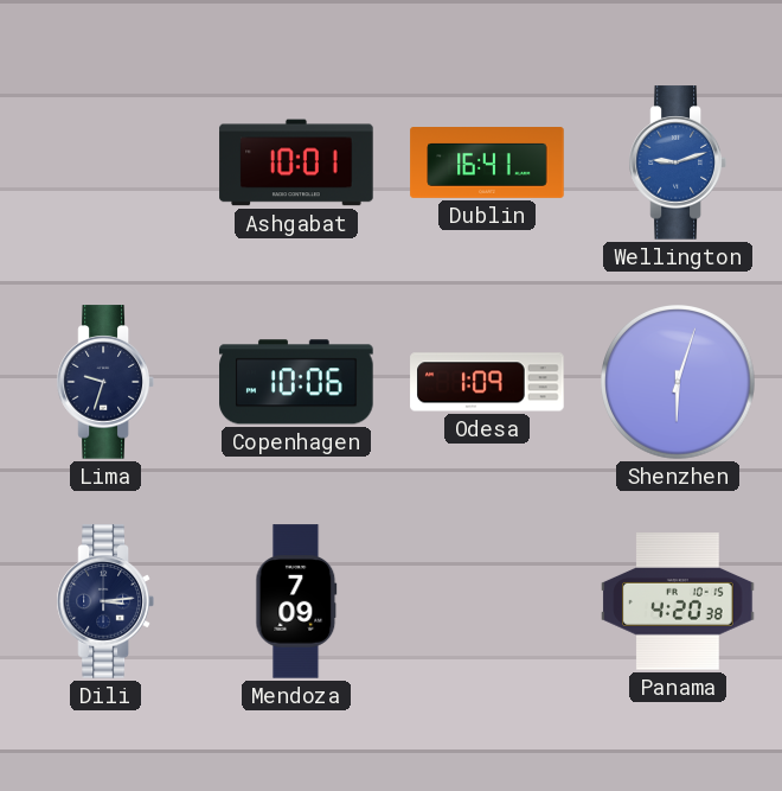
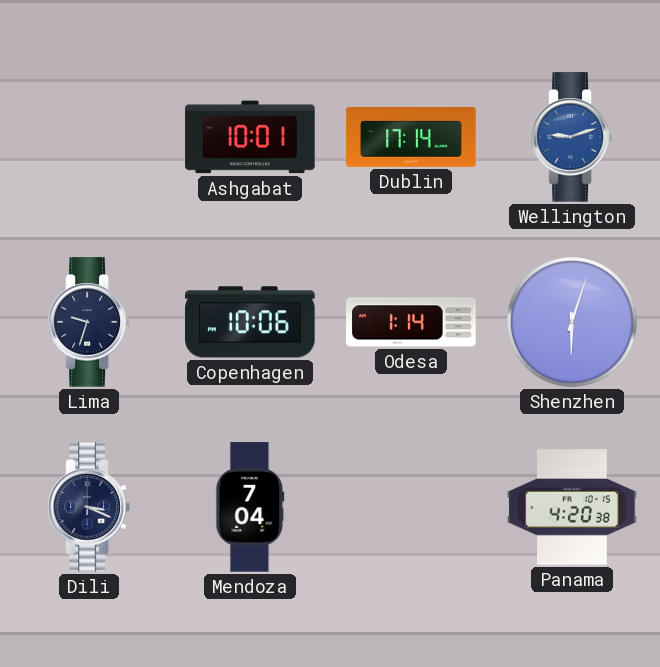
Dublin: 16:41 -> 17:14
Odesa: 1:09 -> 1:14
Dili: 3:14 -> 3:19
Mendoza: 7:09 -> 7:04
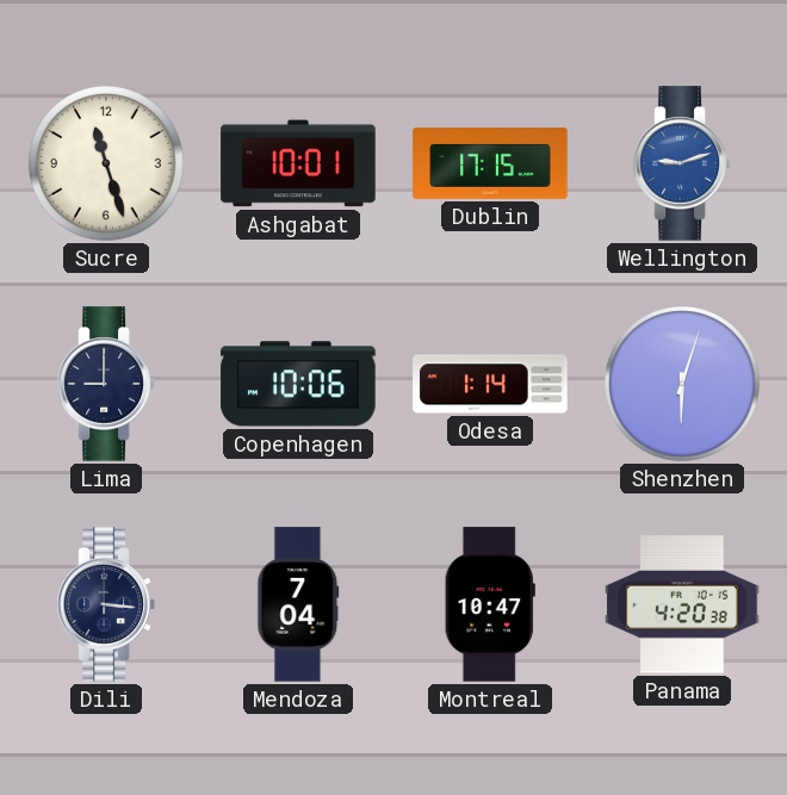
Sucre: none -> 11:27
Dublin: 17:14 -> 17:15
Lima: 9:33 -> 9:00
Dili: 3:19 -> 3:16
Montreal: none -> 10:47
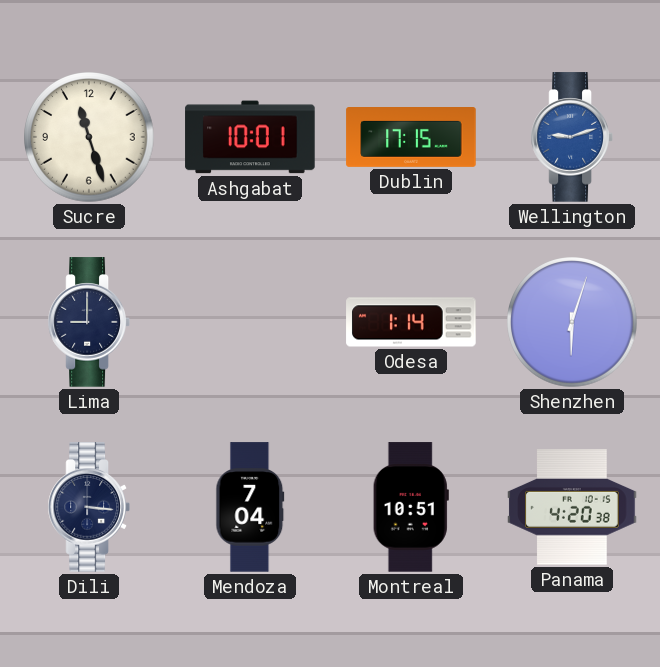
Copenhagen: 10:06 -> none
Montreal: 10:47 -> 10:51
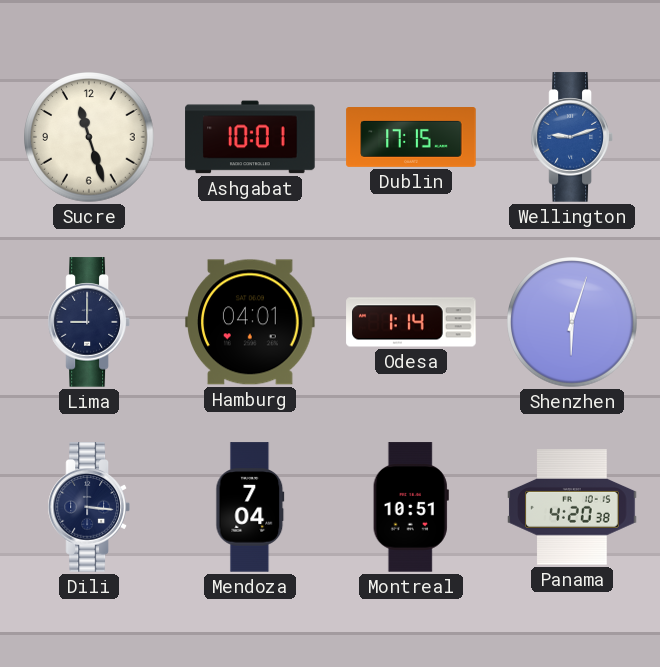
Hamburg: none -> 04:01
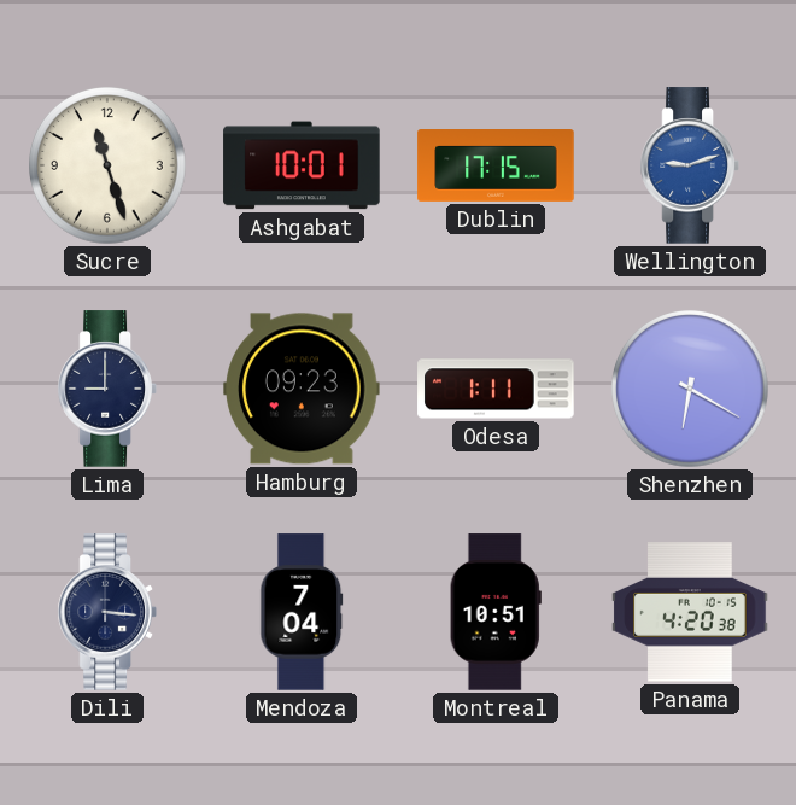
Hamburg: 04:01 -> 09:23
Odesa: 1:14 -> 1:11
Shenzhen: 6:03 -> 6:20
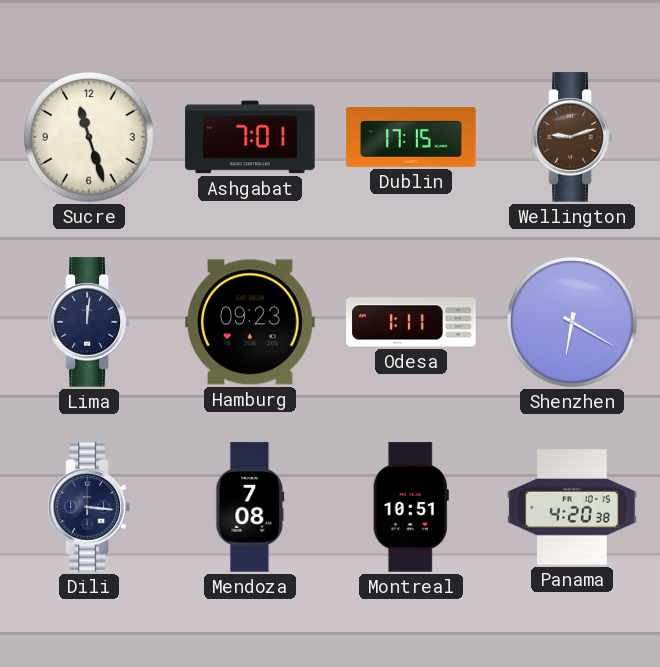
Ashgabat: 10:01 -> 7:01
Wellington dial: blue -> brown
Lima: 9:00 -> 12:01
Mendoza: 7:04 -> 7:08
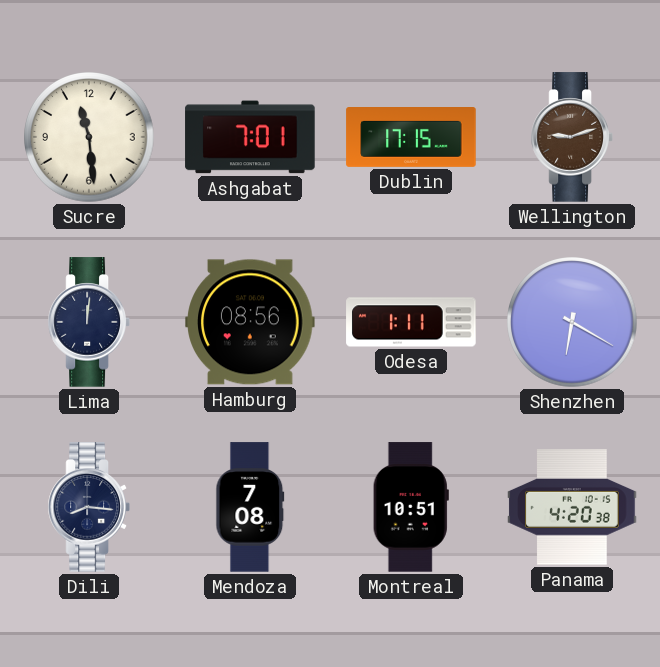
Sucre: 11:27 -> 11:29
Hamburg: 09:23 -> 08:56
Dili: 3:16 -> 8:16
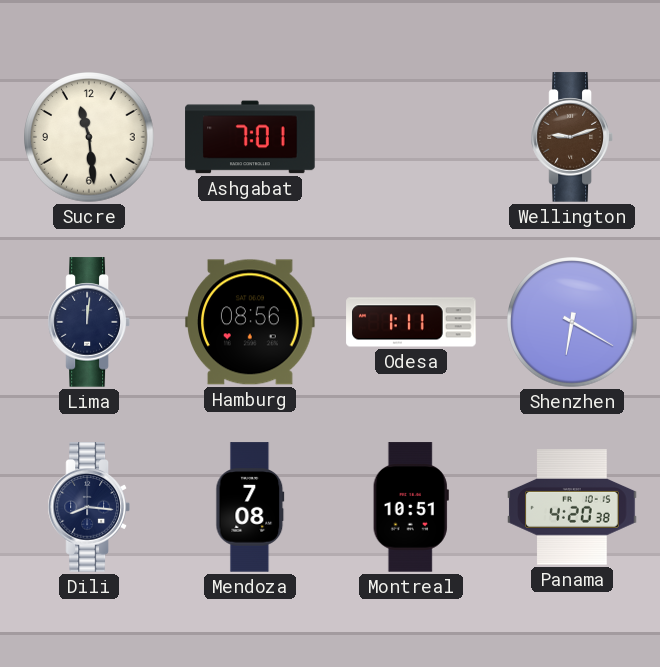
Dublin: 17:15 -> none
